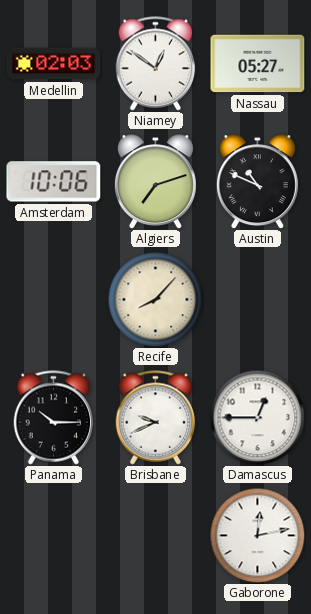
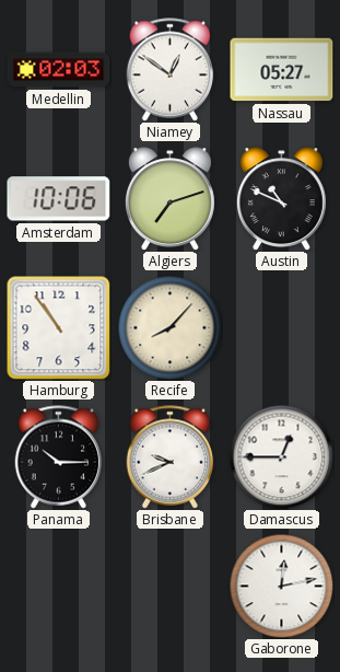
Hamburg: none -> 10:54
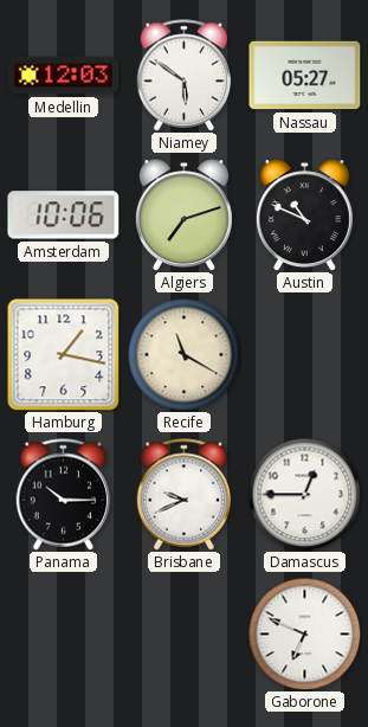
Medellin: 02:03 -> 12:03
Niamey: 12:51 -> 5:51
Hamburg: 10:54 -> 1:17
Recife: 8:07 -> 11:20
Gaborone: 12:13 -> 6:49
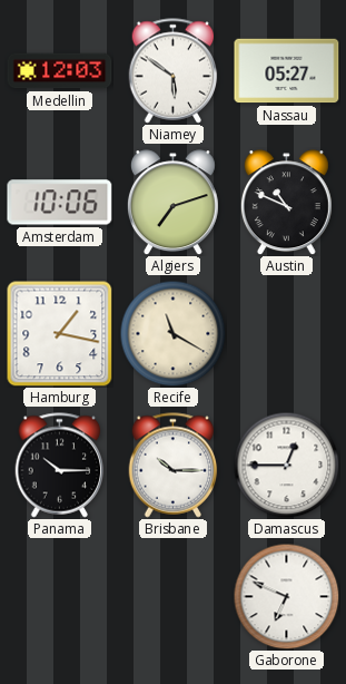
Brisbane: 9:41 -> 10:15
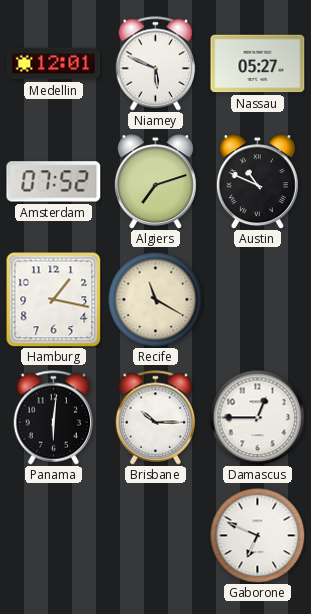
Medellin: 12:03 -> 12:01
Niamey: 5:51 -> 5:49
Amsterdam: 10:06 -> 07:52
Panama: 10:15 -> 6:01
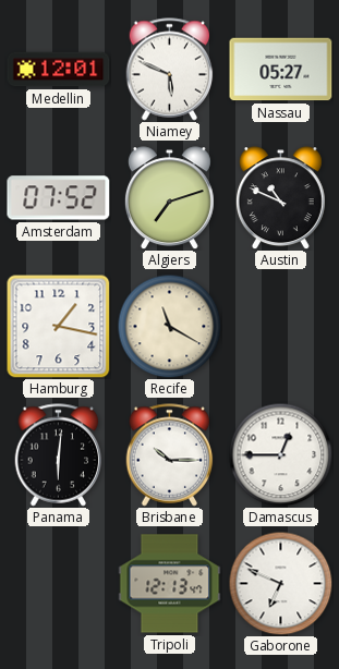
Tripoli: none -> 12:13
